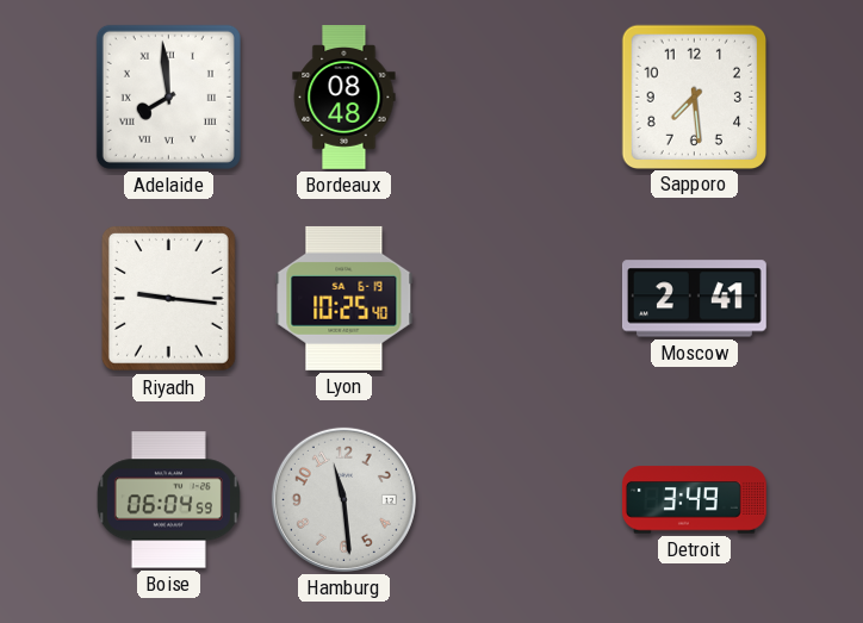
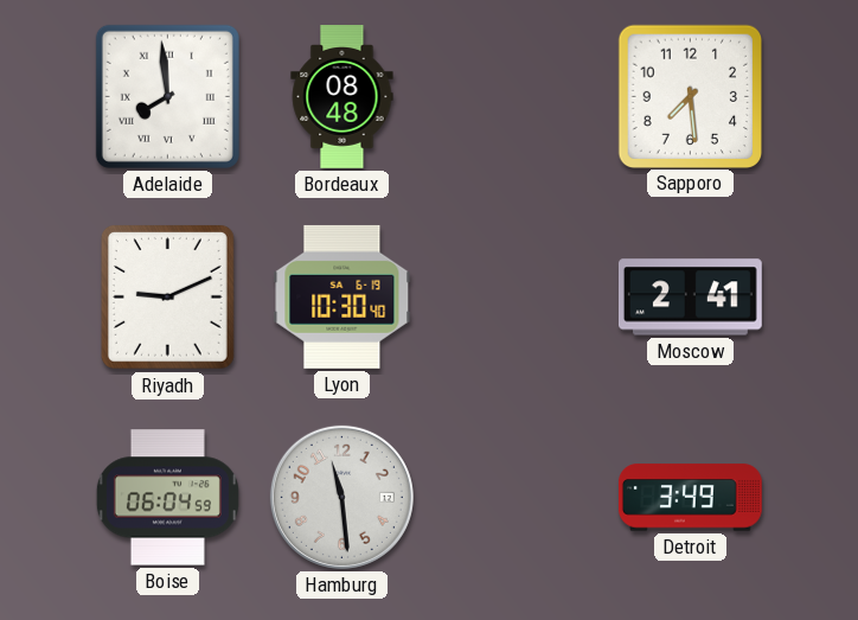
Riyadh: 9:16 -> 9:11
Lyon: 10:25 -> 10:30
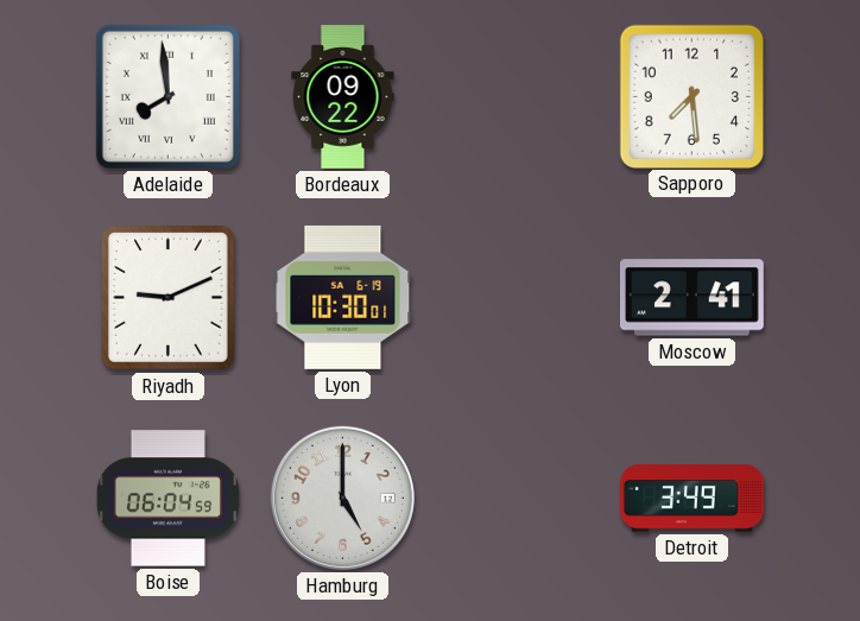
Bordeaux: 08:48 -> 09:22
Lyon: 10:30:40 -> 10:30:01
Hamburg: 11:29 -> 5:00
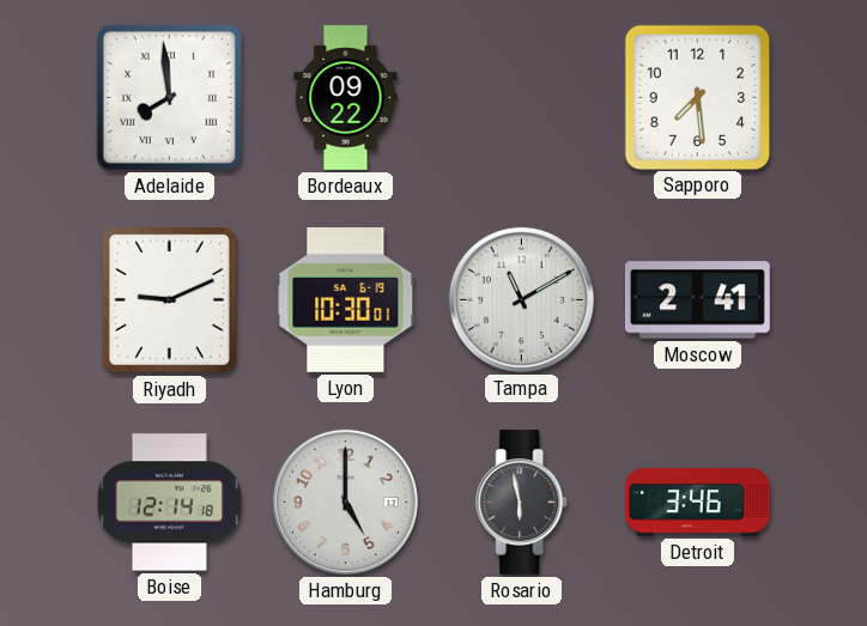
Tampa: none -> 11:10
Boise: 06:04 -> 12:14
Rosario: none -> 5:58
Detroit: 3:49 -> 3:46
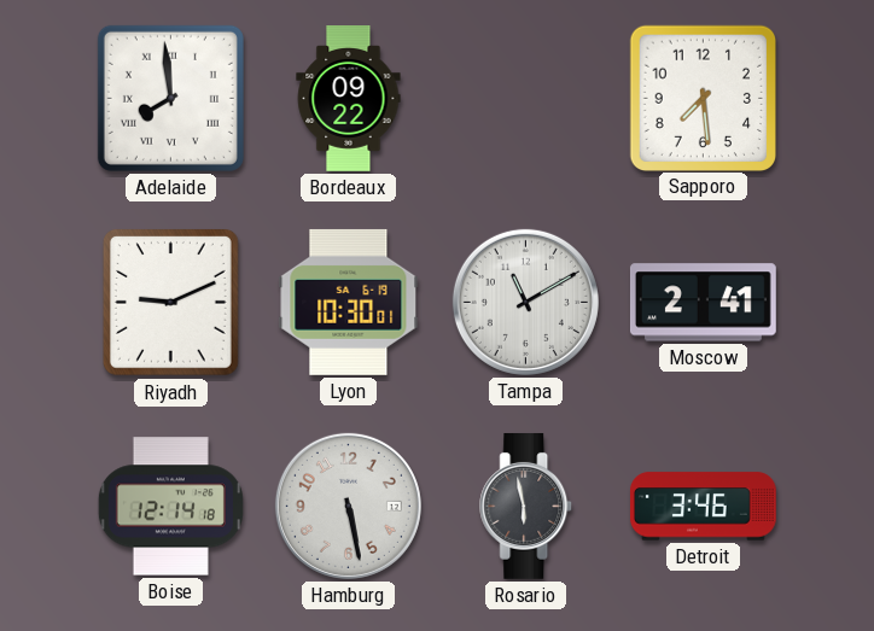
Hamburg: 5:00 -> 5:28
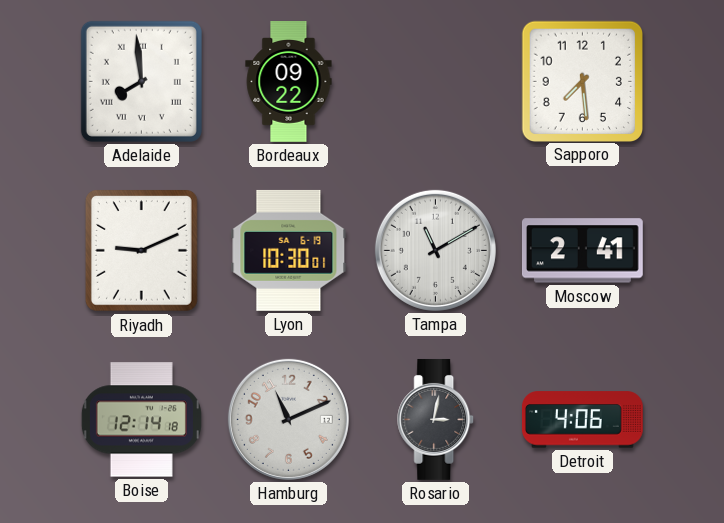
Hamburg: 5:28 -> 11:11
Rosario: 5:58 -> 3:02
Detroit: 3:46 -> 4:06
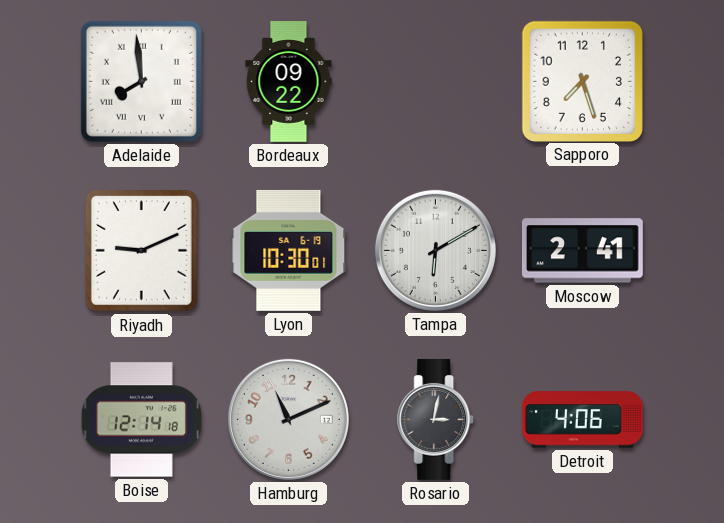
Sapporo: 7:29 -> 7:27
Tampa: 11:10 -> 6:10
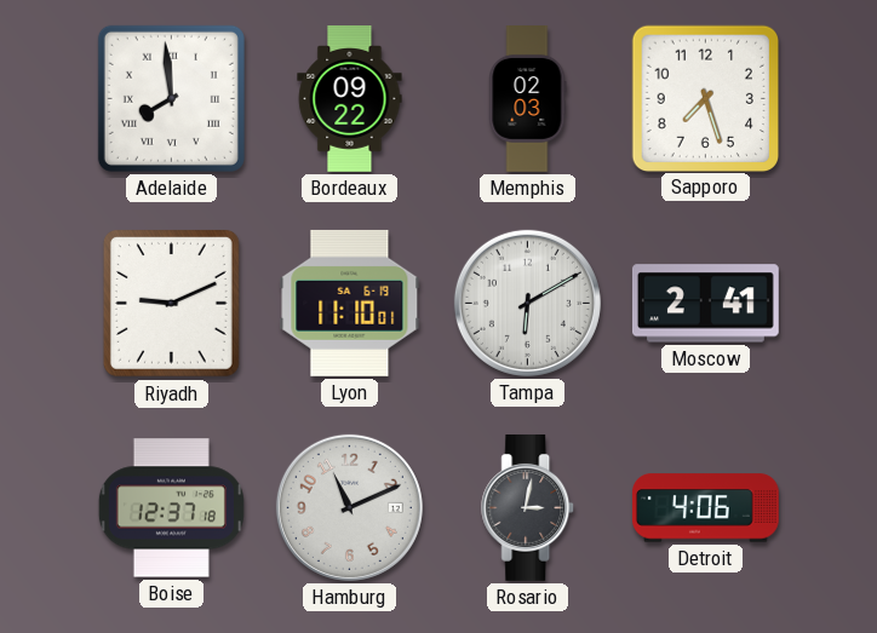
Memphis: none -> 02:03
Lyon: 10:30 -> 11:10
Boise: 12:14 -> 12:37
